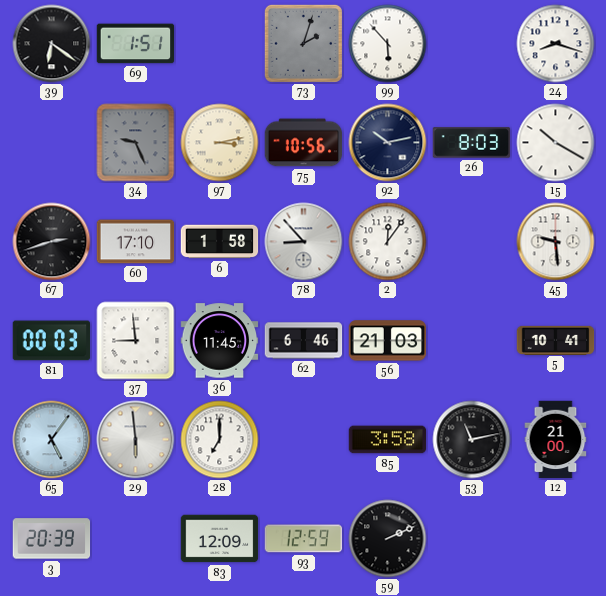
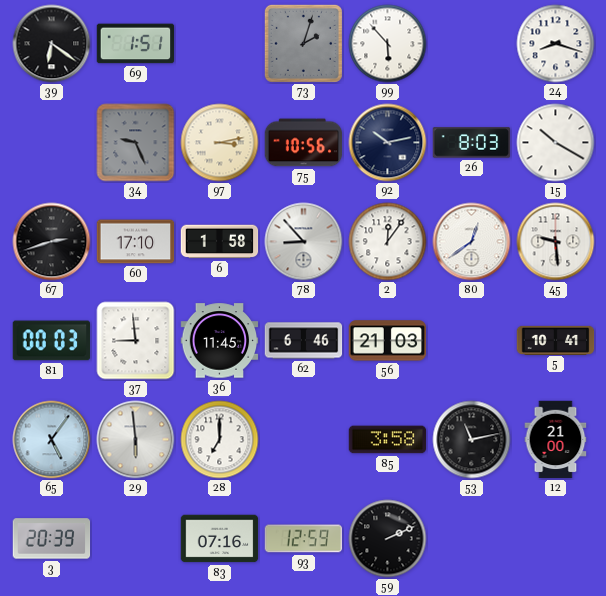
80: none -> 12:39
83: 12:09 -> 07:16
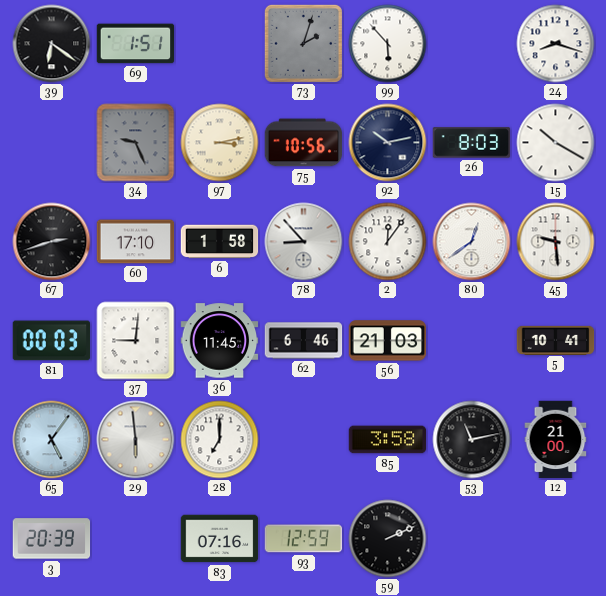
37: 8:59 -> 9:01
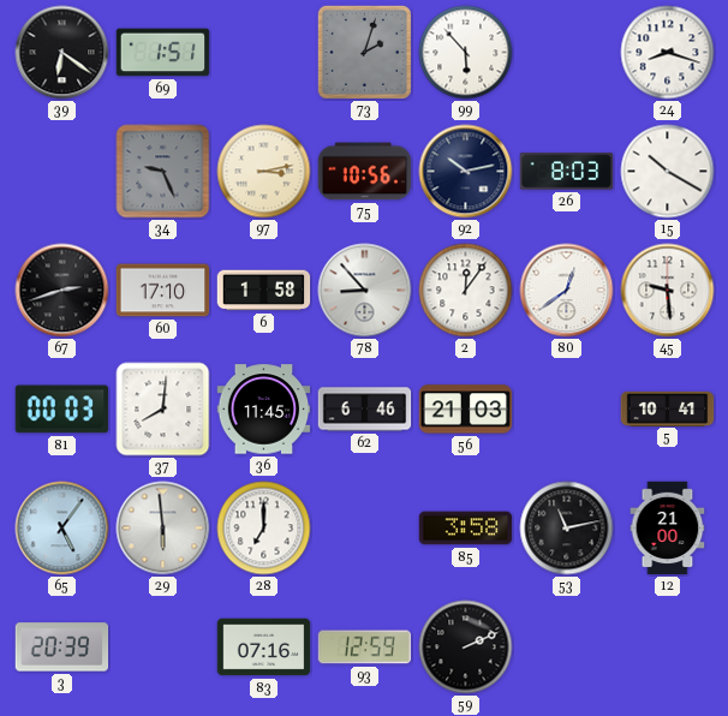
37: 9:01 -> 8:01
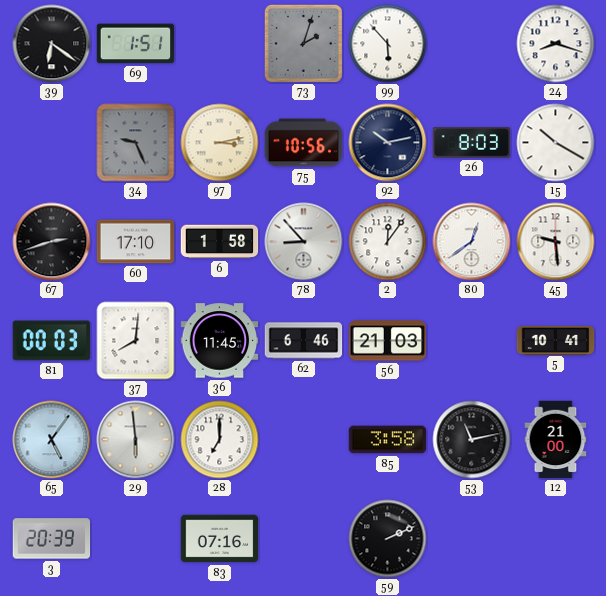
93: 12:59 -> none
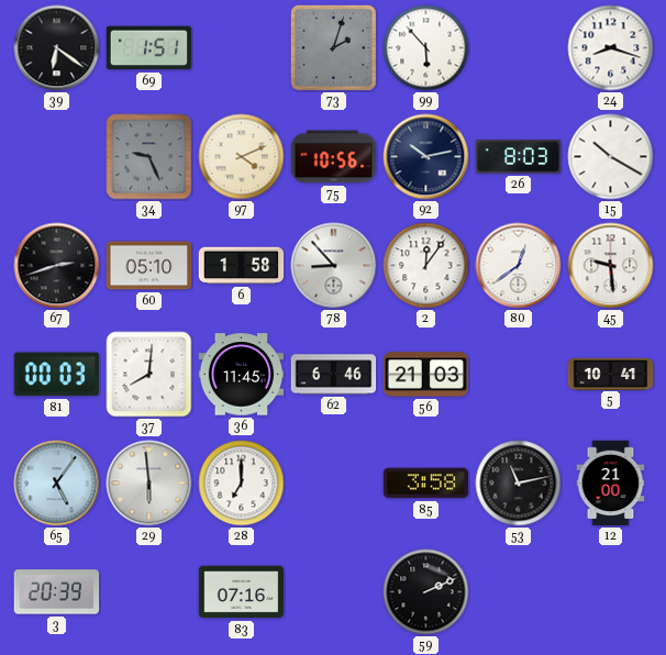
97: 3:13 -> 4:11
60: 17:10 -> 05:10
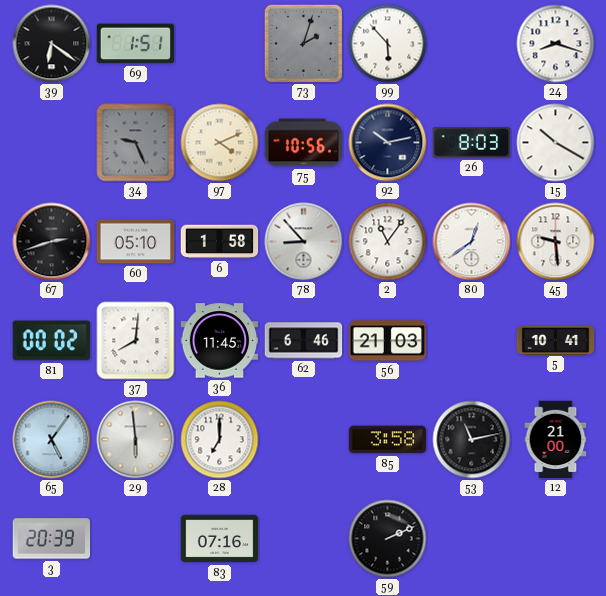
2: 12:06 -> 11:06
81: 00:03 -> 00:02
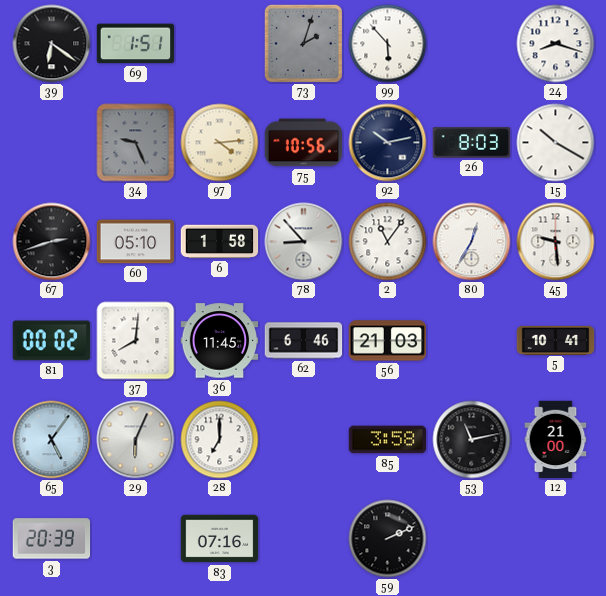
97: 4:11 -> 4:14
80: 12:39 -> 12:35
29: 5:59 -> 6:04
